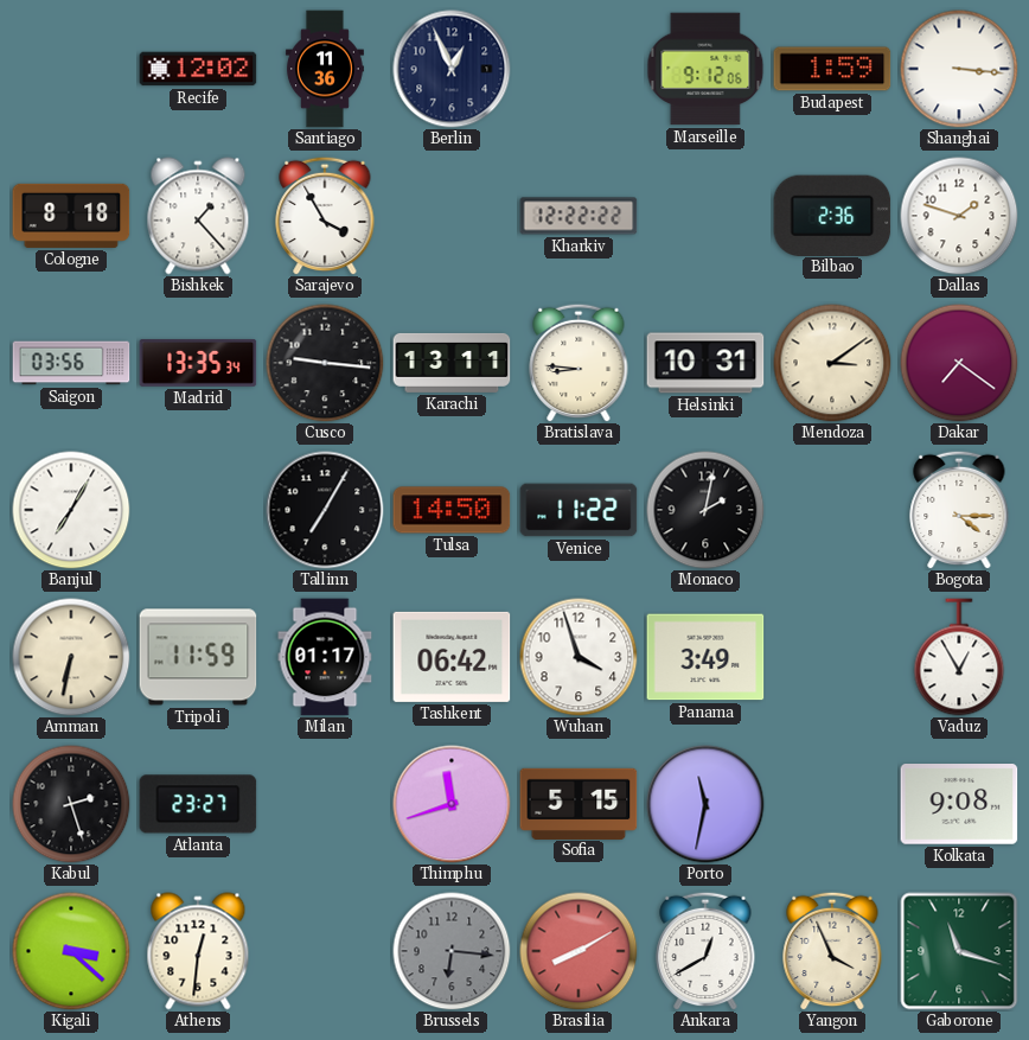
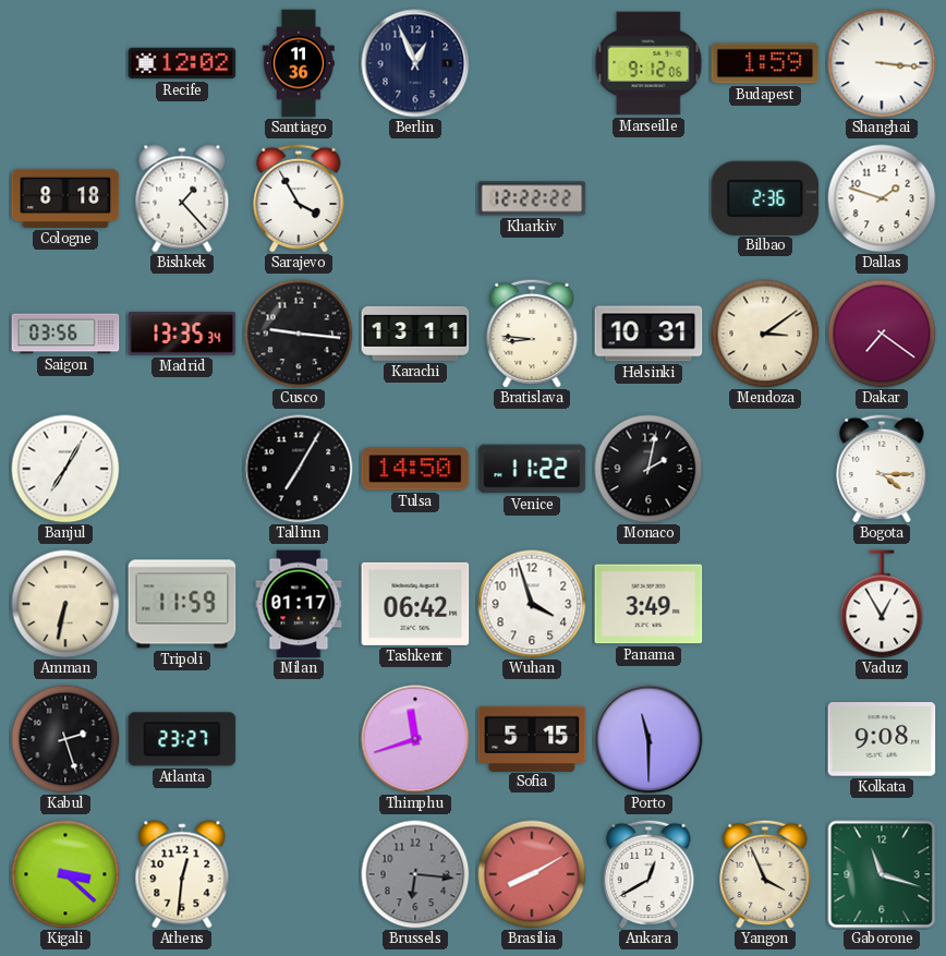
Porto: 11:32 -> 11:30
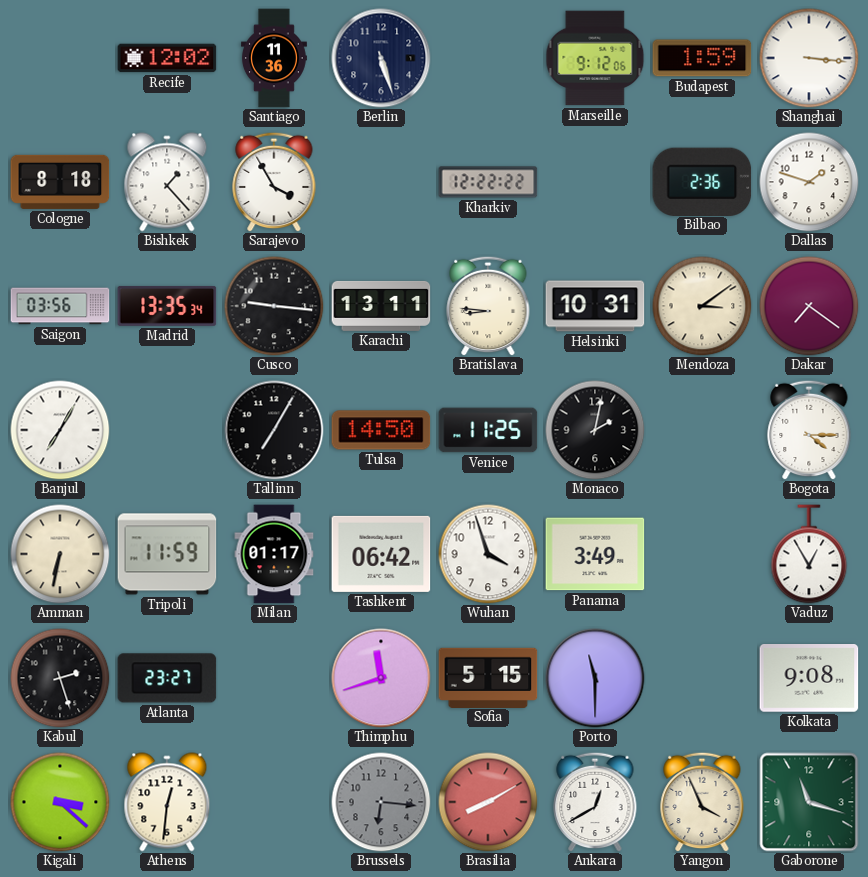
Berlin: 12:56 -> 5:27
Venice: 11:22 -> 11:25
